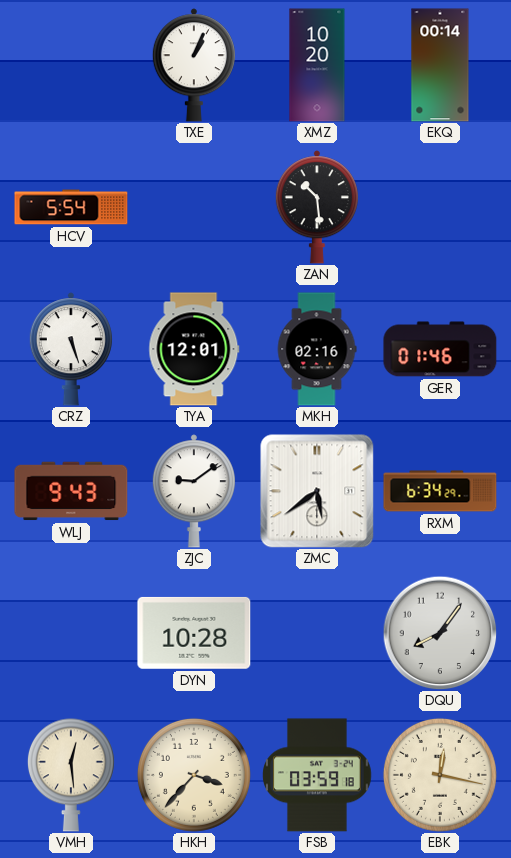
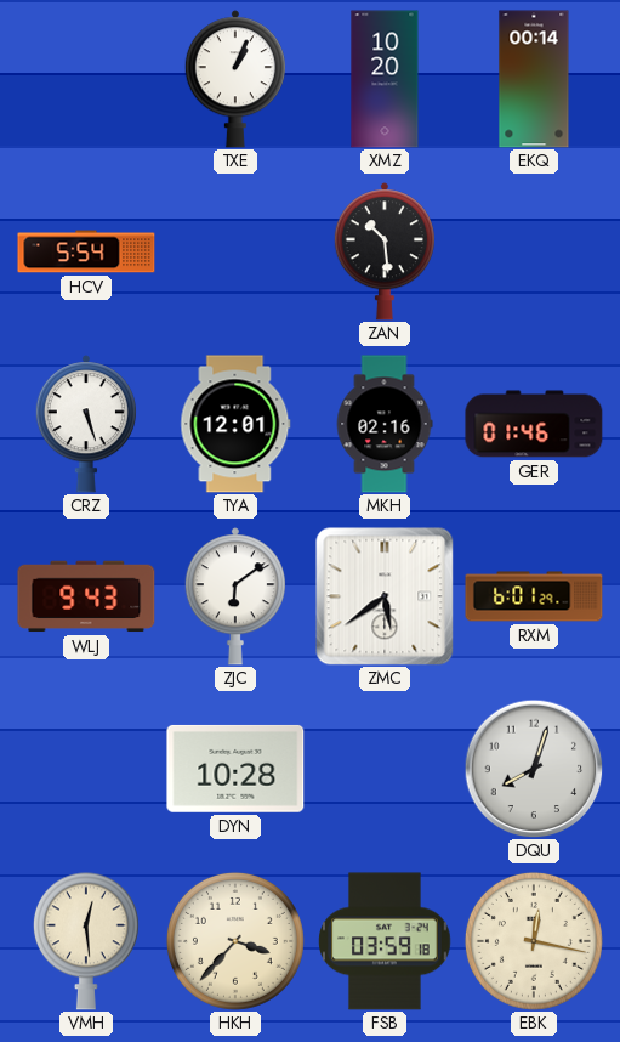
ZJC: 9:09 -> 6:09
RXM: 6:34 -> 6:01
DQU: 8:06 -> 8:03
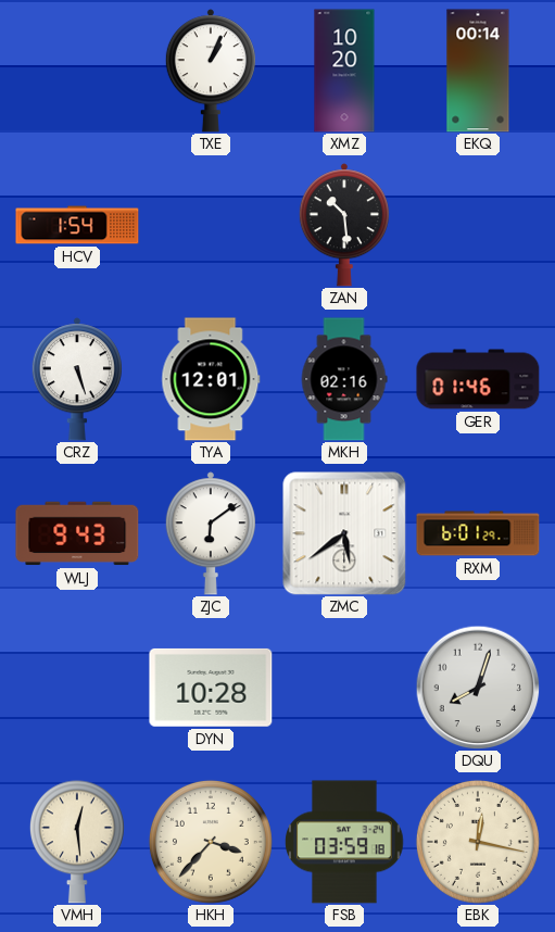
HCV: 5:54 -> 1:54
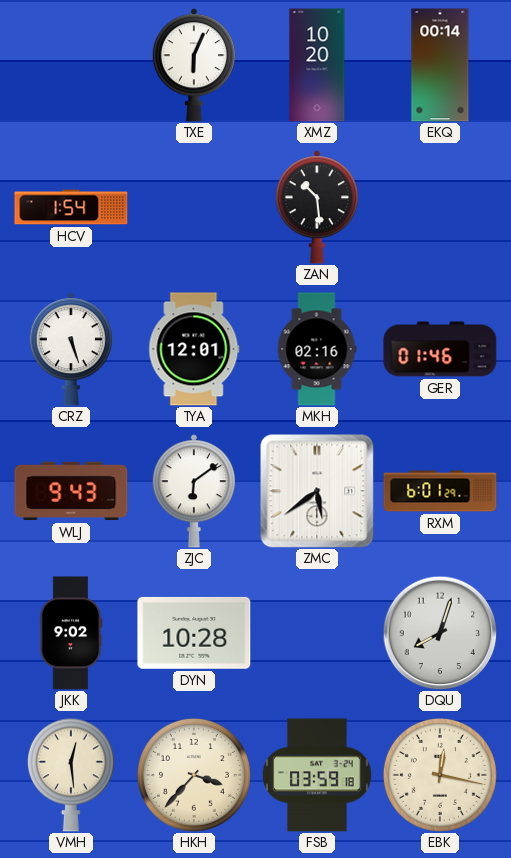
TXE: 1:04 -> 6:04
JKK: none -> 9:02
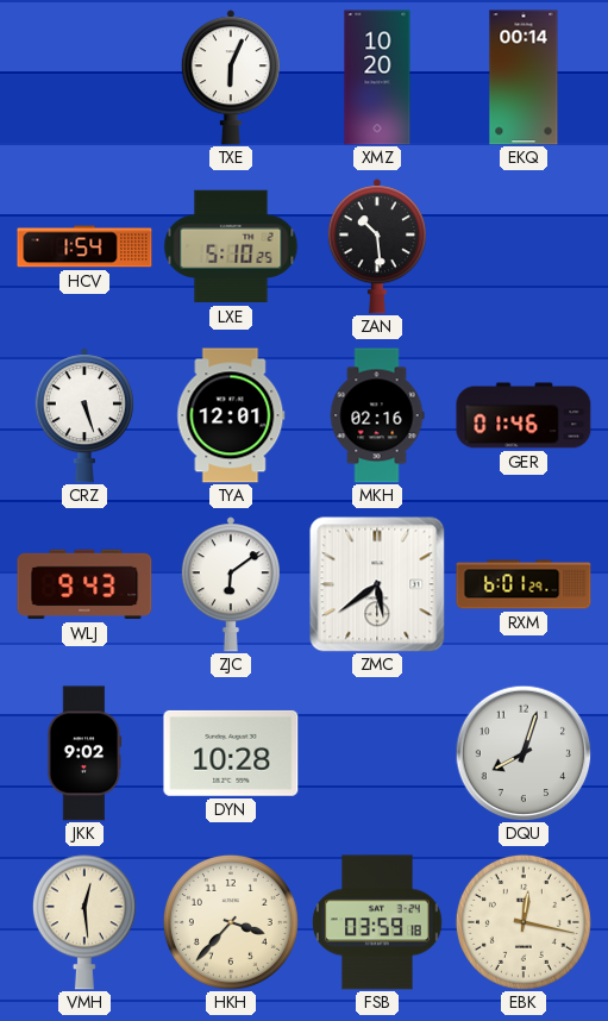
LXE: none -> 5:10
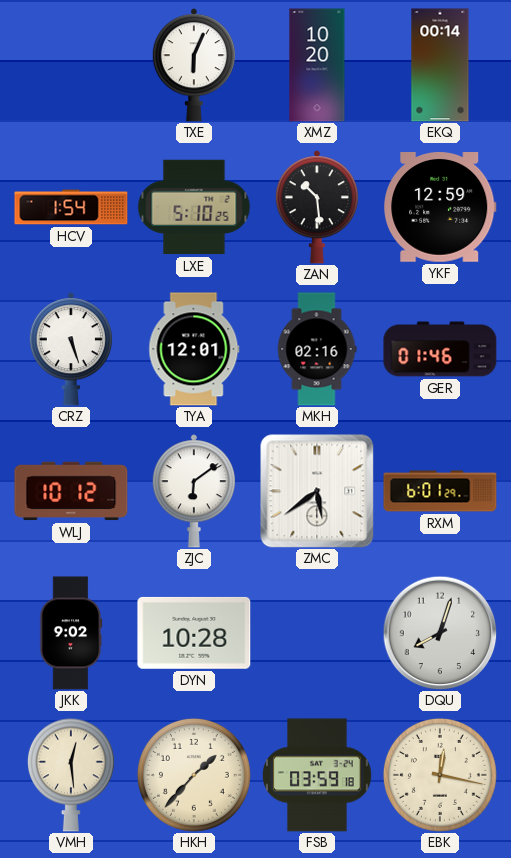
YKF: none -> 12:59
WLJ: 9:43 -> 10:12
HKH: 3:37 -> 1:37
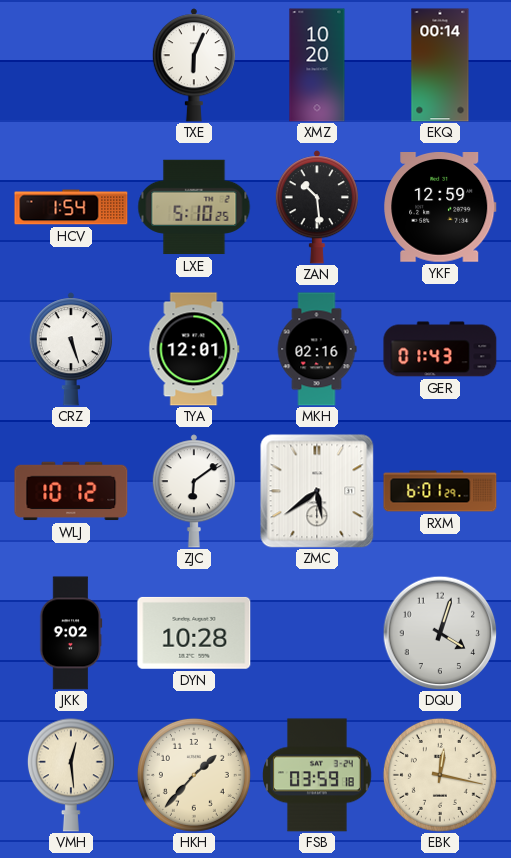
GER: 01:46 -> 01:43
DQU: 8:03 -> 4:03
